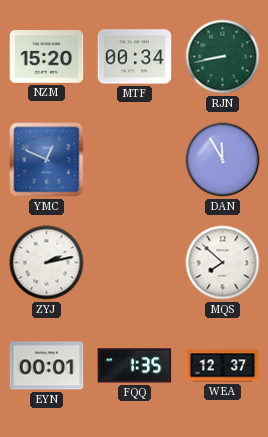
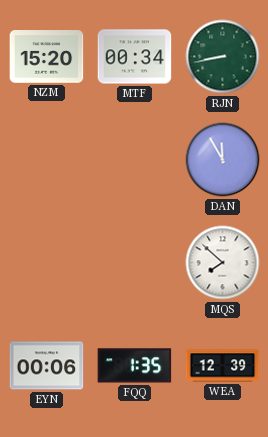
YMC: 12:49 -> none
ZYJ: 2:13 -> none
EYN: 00:01 -> 00:06
WEA: 12:37 -> 12:39
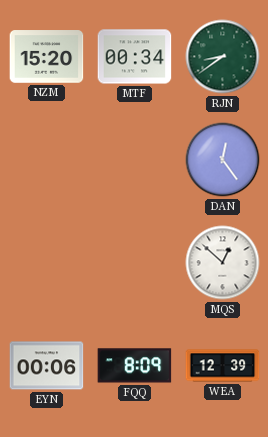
RJN: 8:43 -> 8:39
DAN: 11:55 -> 12:24
MQS: 7:52 -> 12:52
FQQ: 1:35 -> 8:09
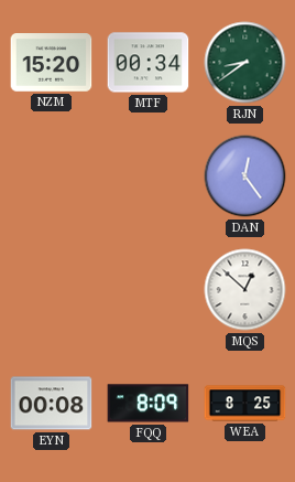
EYN: 00:06 -> 00:08
WEA: 12:39 -> 8:25
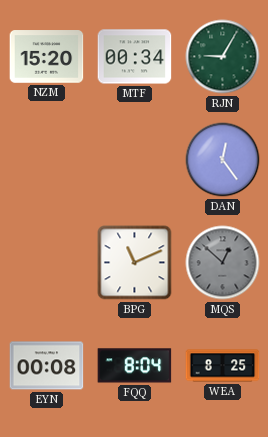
RJN: 8:39 -> 9:05
BPG: none -> 11:11
MQS dial: white -> grey
FQQ: 8:09 -> 8:04
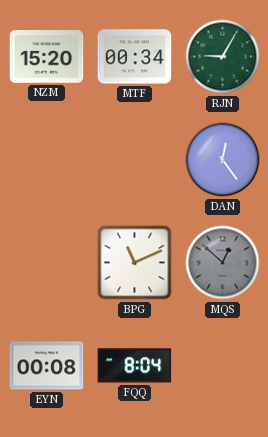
WEA: 8:25 -> none
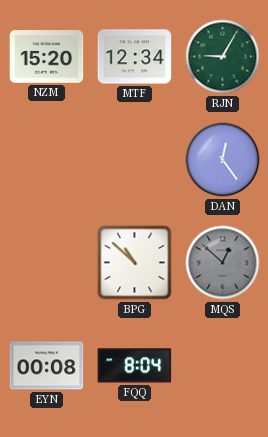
MTF: 00:34 -> 12:34
BPG: 11:11 -> 10:52
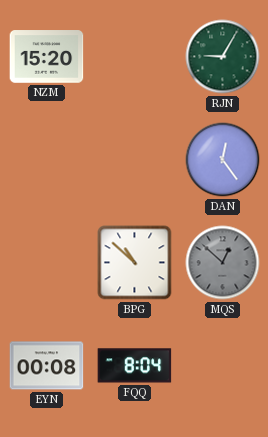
MTF: 12:34 -> none
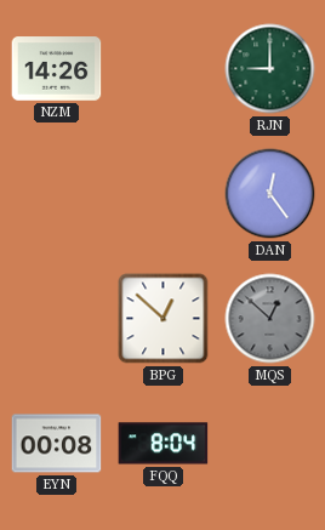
NZM: 15:20 -> 14:26
RJN: 9:05 -> 9:00
BPG: 10:52 -> 12:52
